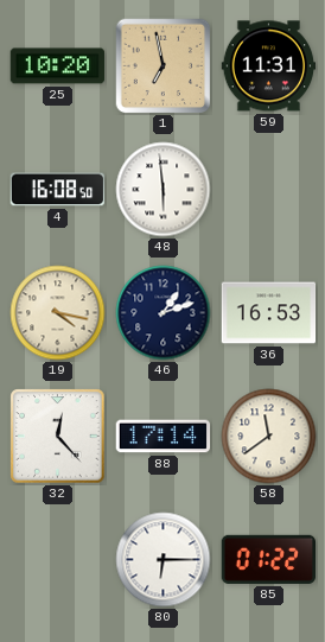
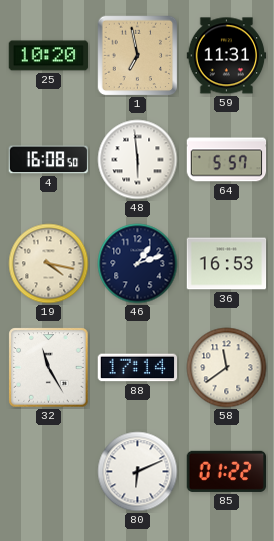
64: none -> 5:57
32: 12:23 -> 11:25
80: 6:15 -> 6:11
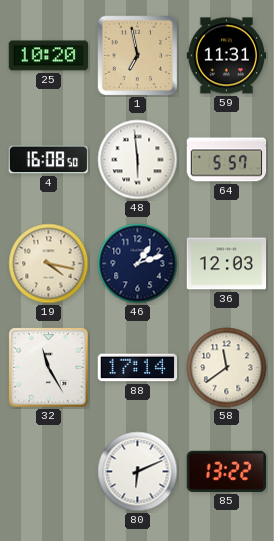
36: 16:53 -> 12:03
85: 01:22 -> 13:22
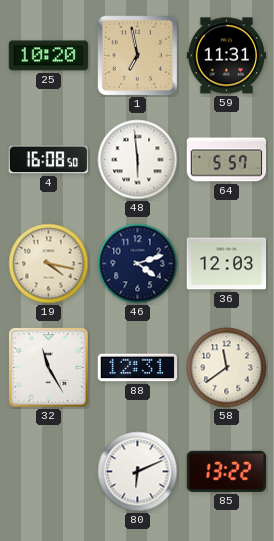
46: 1:12 -> 4:12
88: 17:14 -> 12:31
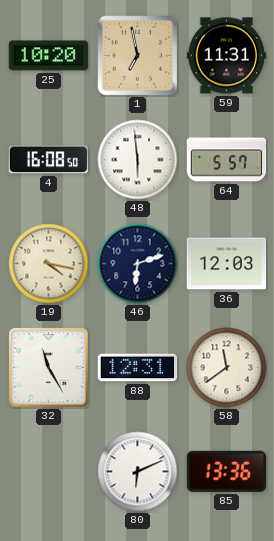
46: 4:12 -> 6:12
85: 13:22 -> 13:36
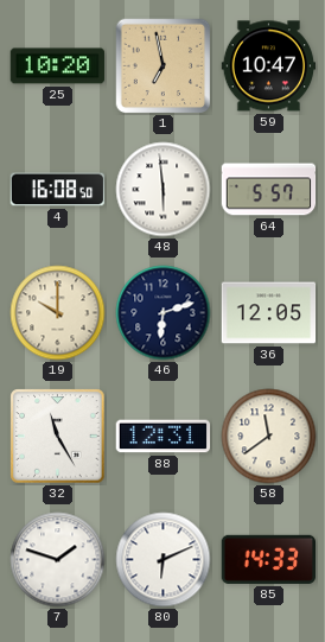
59: 11:31 -> 10:47
19: 4:17 -> 10:00
36: 12:03 -> 12:05
7: none -> 1:48
85: 13:36 -> 14:33
